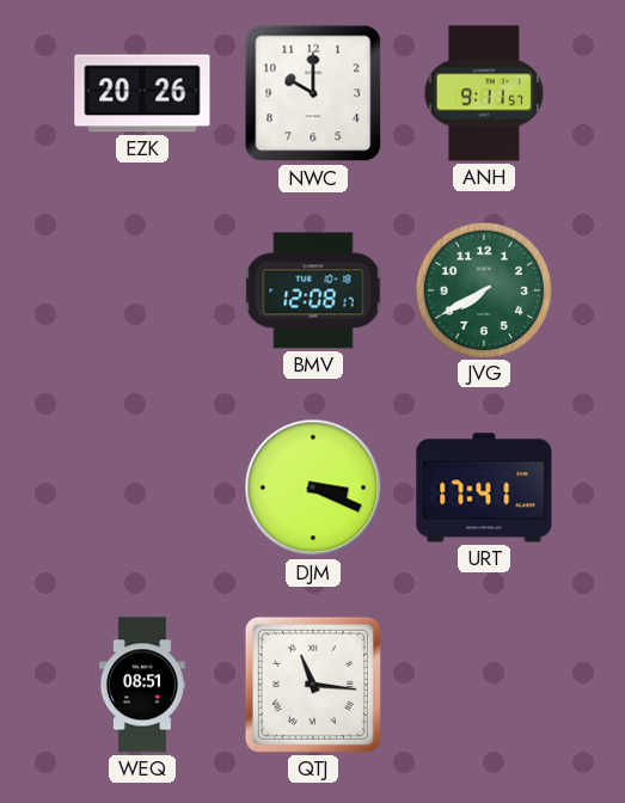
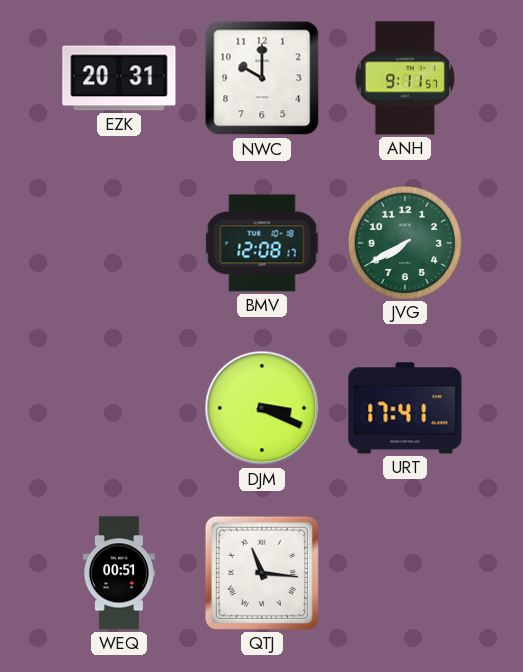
EZK: 20:26 -> 20:31
WEQ: 08:51 -> 00:51
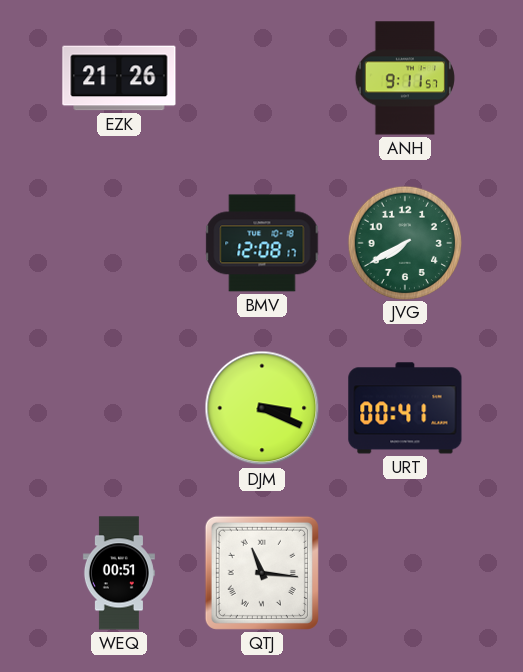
EZK: 20:31 -> 21:26
NWC: 10:00 -> none
URT: 17:41 -> 00:41
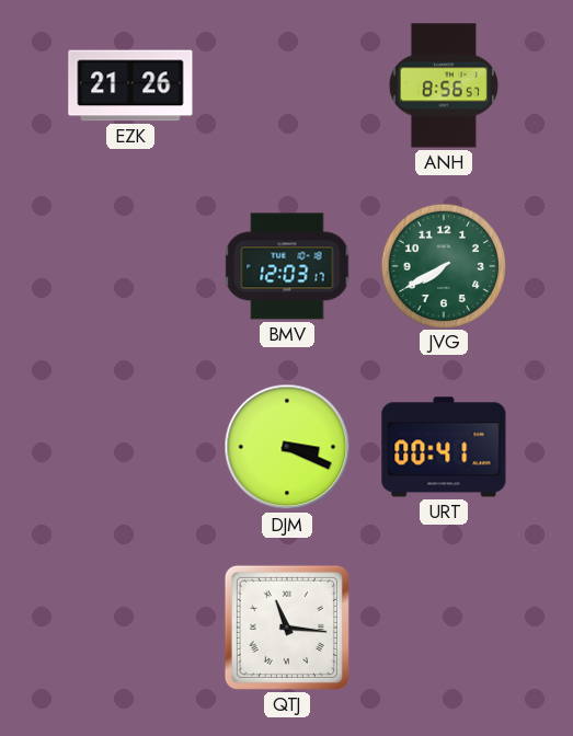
ANH: 9:11 -> 8:56
BMV: 12:08 -> 12:03
WEQ: 00:51 -> none
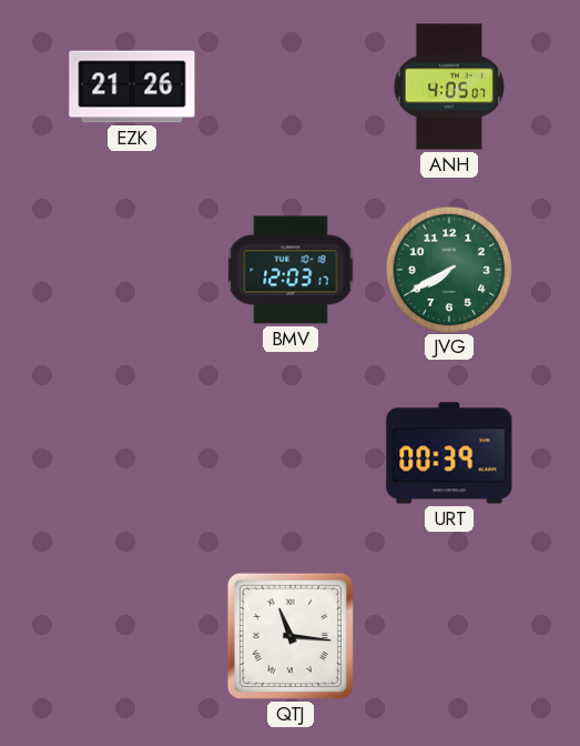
ANH: 8:56 -> 4:05
DJM: 3:19 -> none
URT: 00:41 -> 00:39
